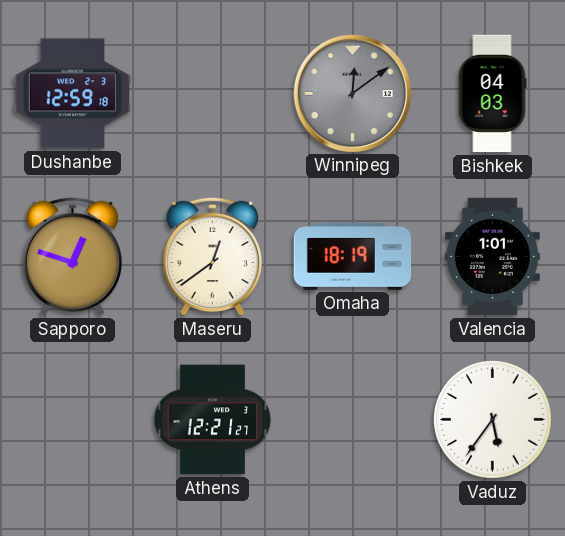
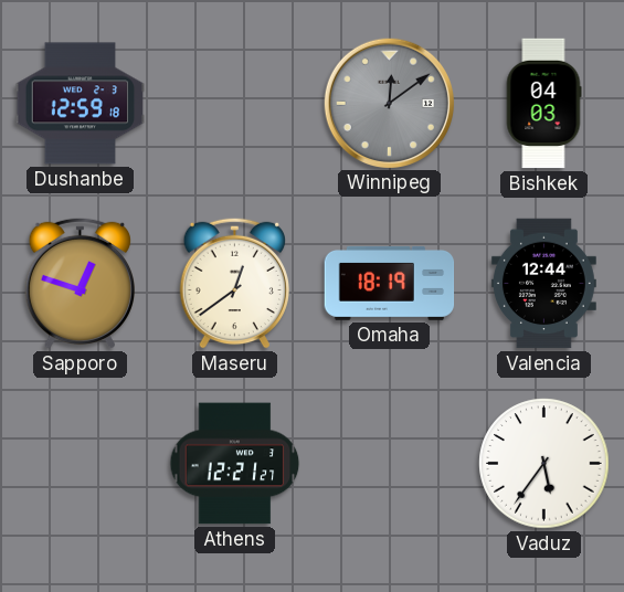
Valencia: 1:01 -> 12:44
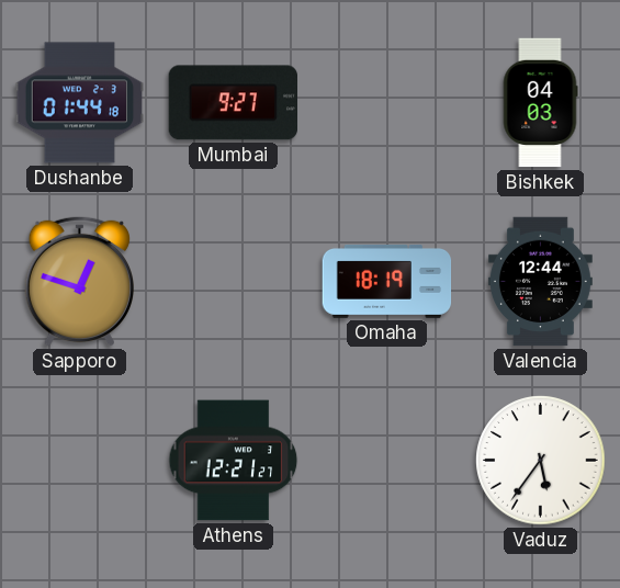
Dushanbe: 12:59 -> 01:44
Mumbai: none -> 9:27
Winnipeg: 12:09 -> none
Maseru: 12:39 -> none
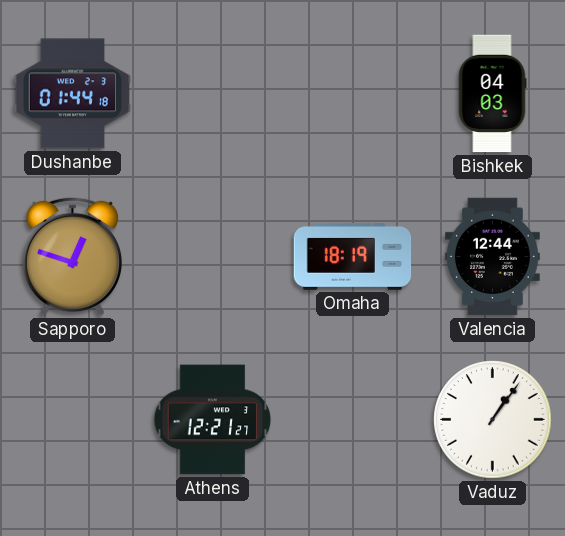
Mumbai: 9:27 -> none
Vaduz: 5:36 -> 1:06
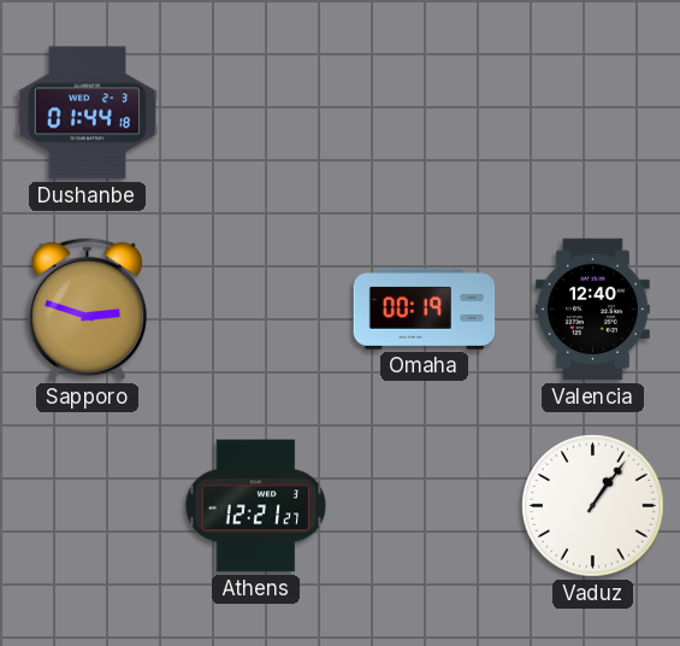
Bishkek: 04:03 -> none
Sapporo: 12:48 -> 2:48
Omaha: 18:19 -> 00:19
Valencia: 12:44 -> 12:40
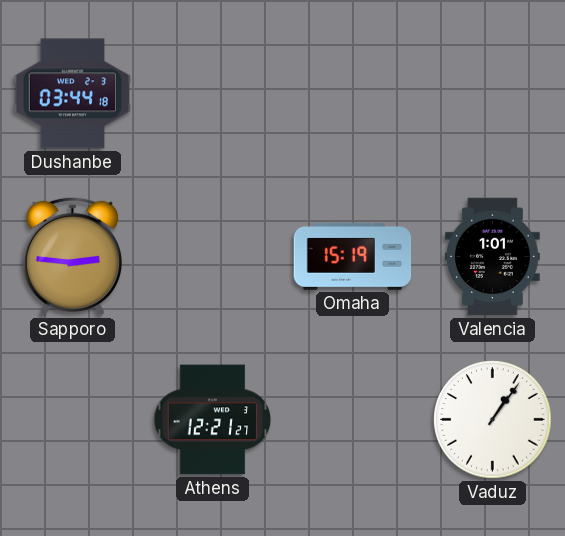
Dushanbe: 01:44 -> 03:44
Sapporo: 2:48 -> 2:46
Omaha: 00:19 -> 15:19
Valencia: 12:40 -> 1:01
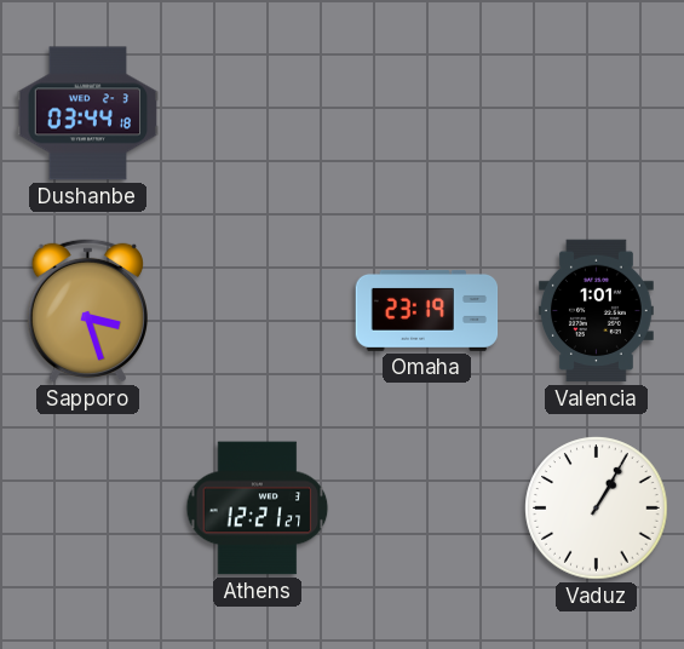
Sapporo: 2:46 -> 3:27
Omaha: 15:19 -> 23:19
Vaduz: 1:06 -> 1:05
